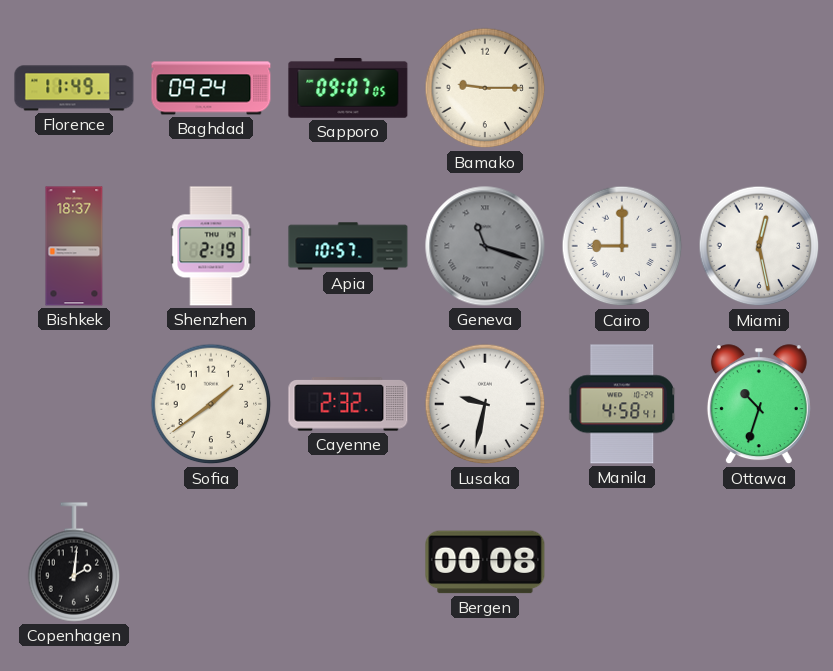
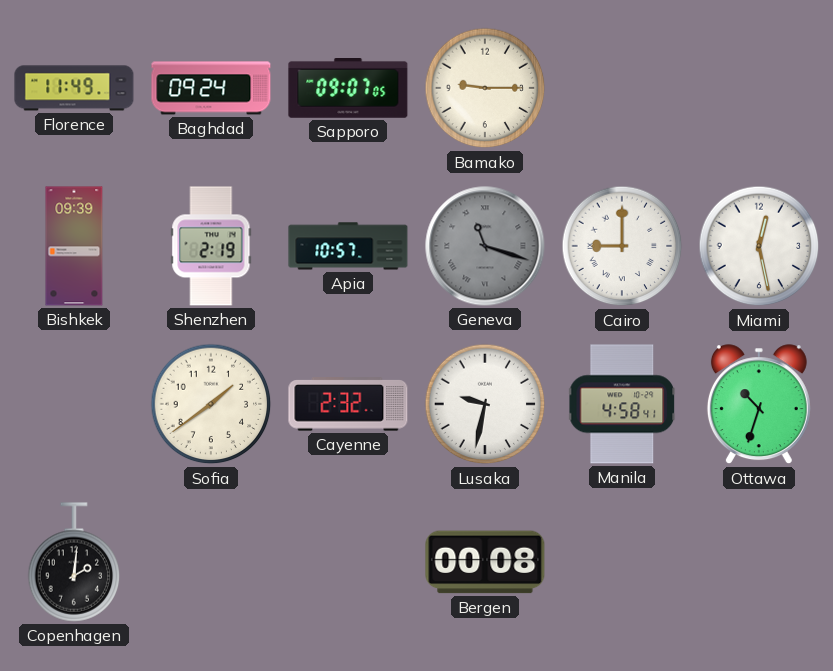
Bishkek: 18:37 -> 09:39
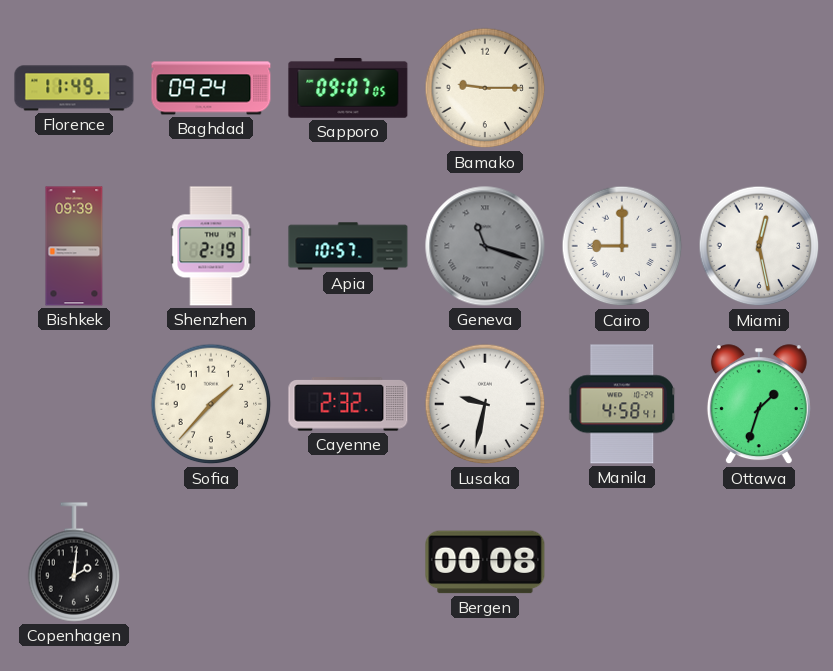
Sofia: 1:39 -> 1:37
Ottawa: 10:33 -> 1:33
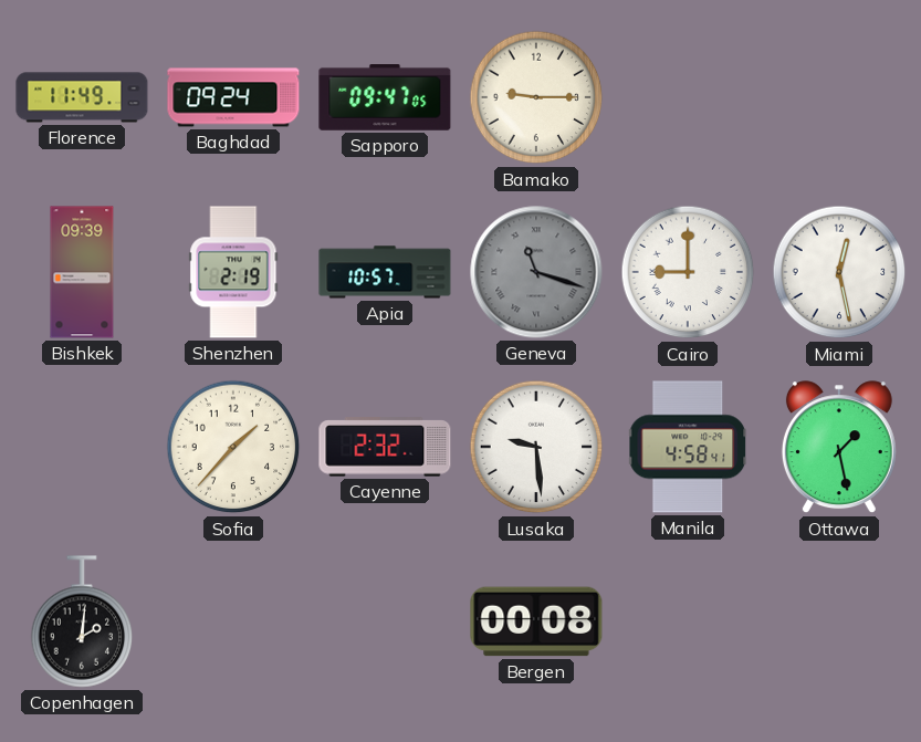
Sapporo: 09:07 -> 09:47
Lusaka: 9:32 -> 9:29
Ottawa: 1:33 -> 1:28
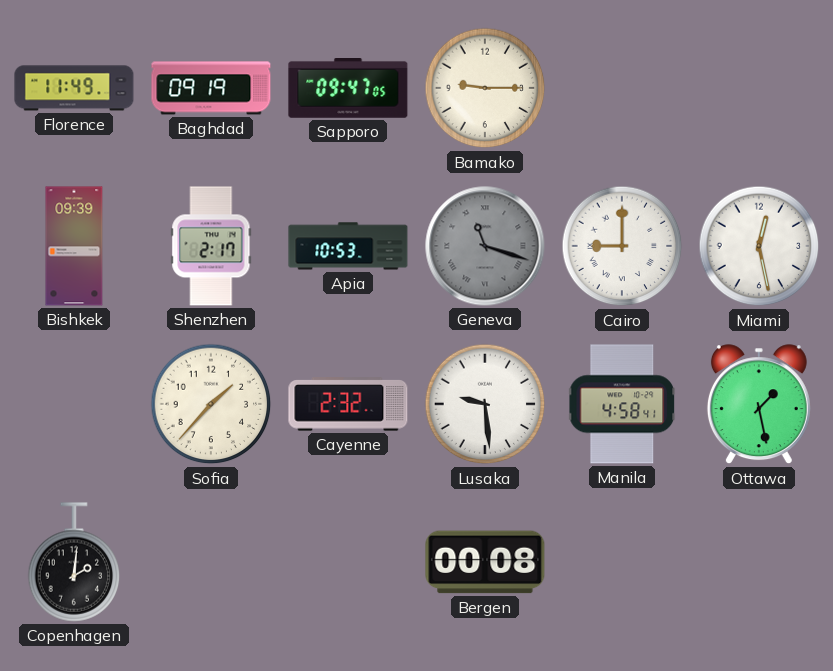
Baghdad: 09:24 -> 09:19
Shenzhen: 2:19 -> 2:17
Apia: 10:57 -> 10:53
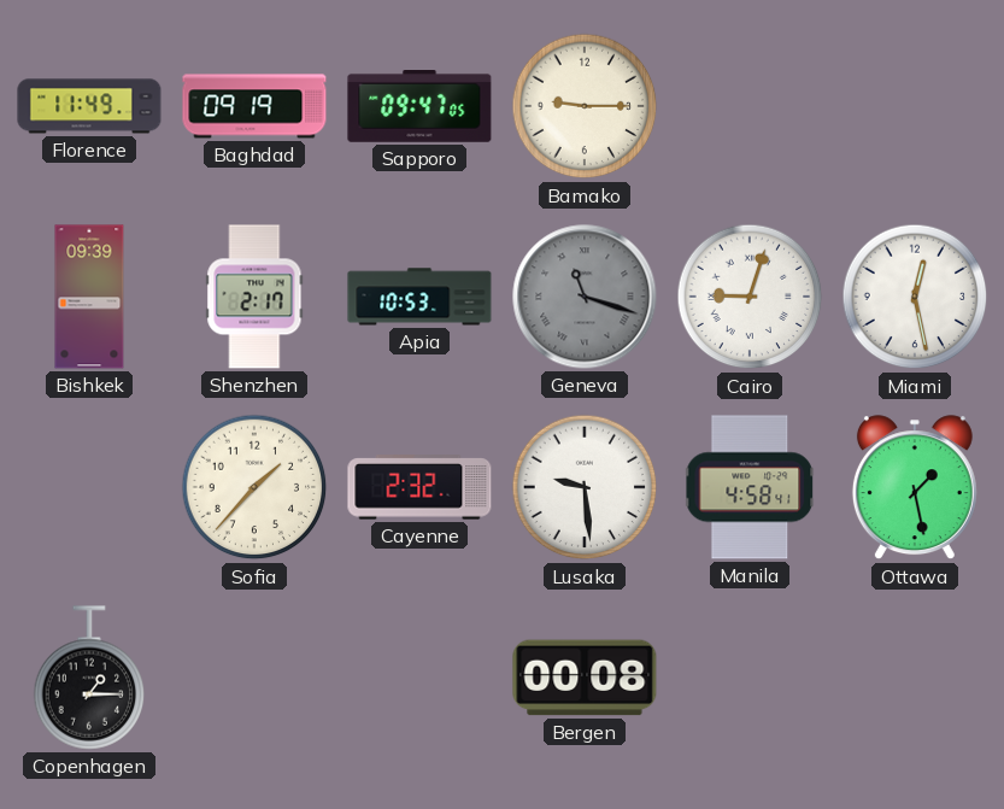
Cairo: 9:00 -> 9:03
Copenhagen: 2:01 -> 1:15
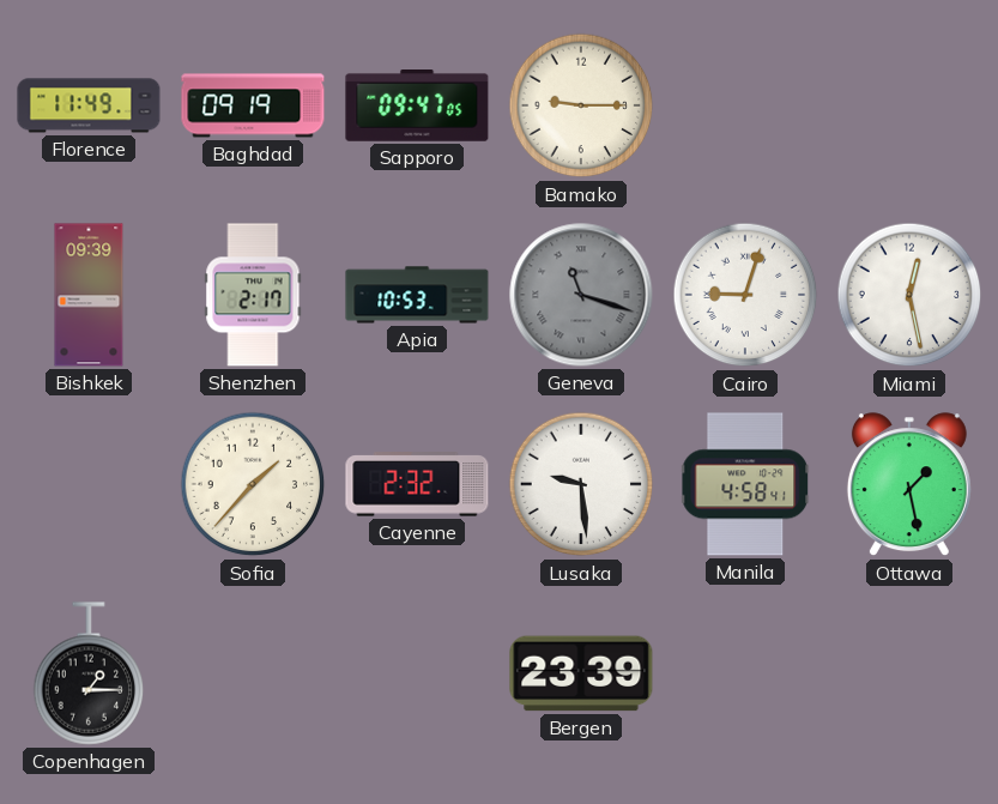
Bergen: 00:08 -> 23:39
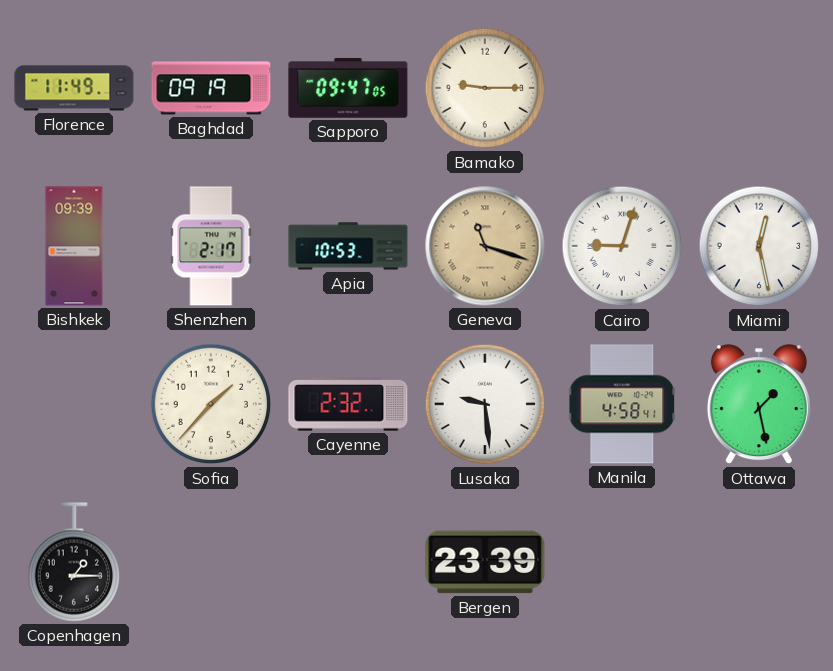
Geneva dial: grey -> champagne
